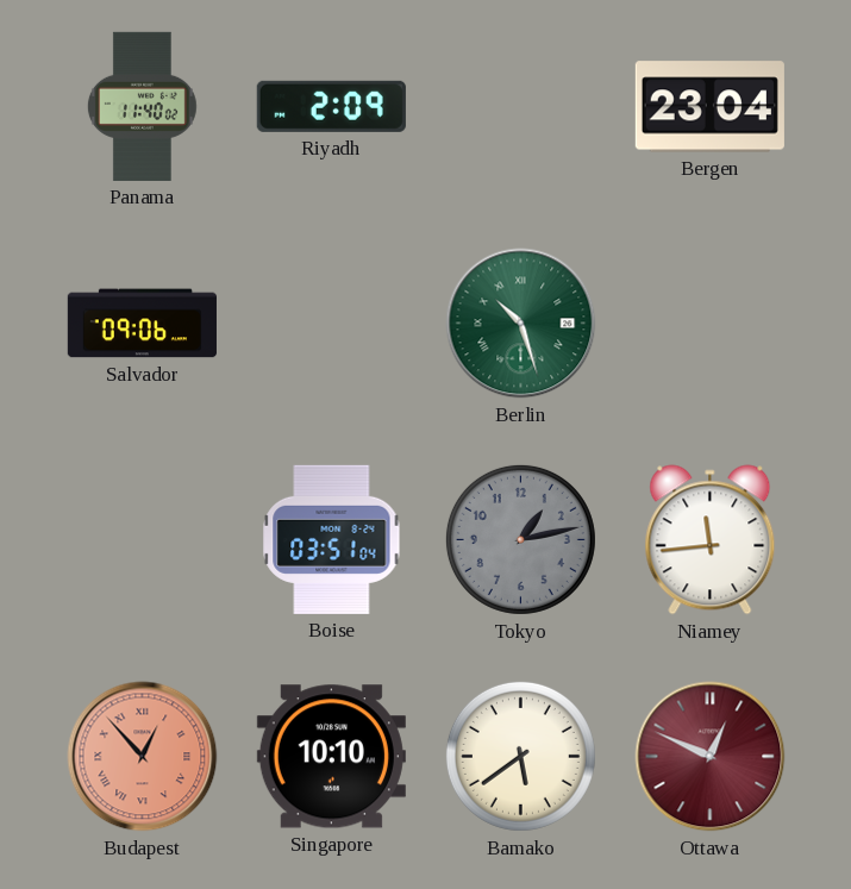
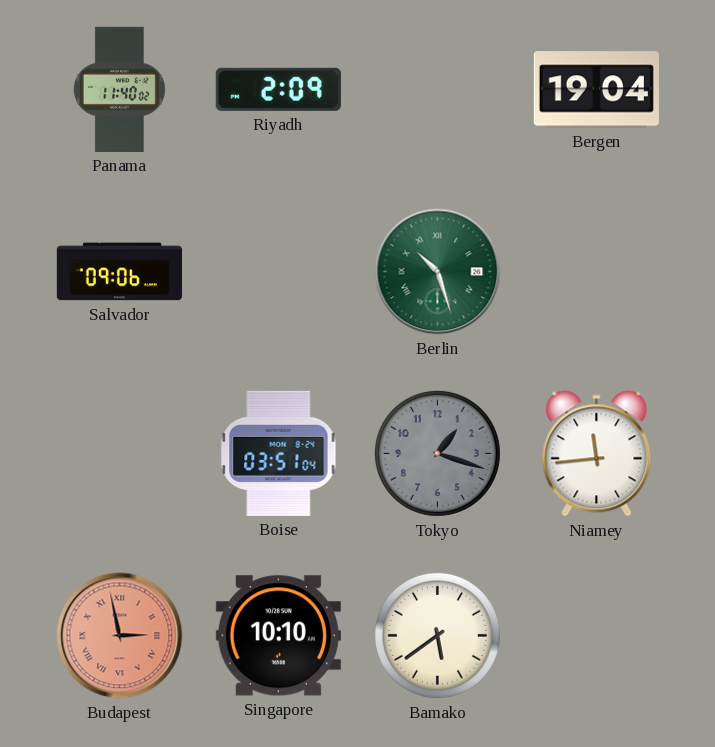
Bergen: 23:04 -> 19:04
Tokyo: 1:13 -> 1:18
Budapest: 12:53 -> 2:58
Ottawa: 12:49 -> none
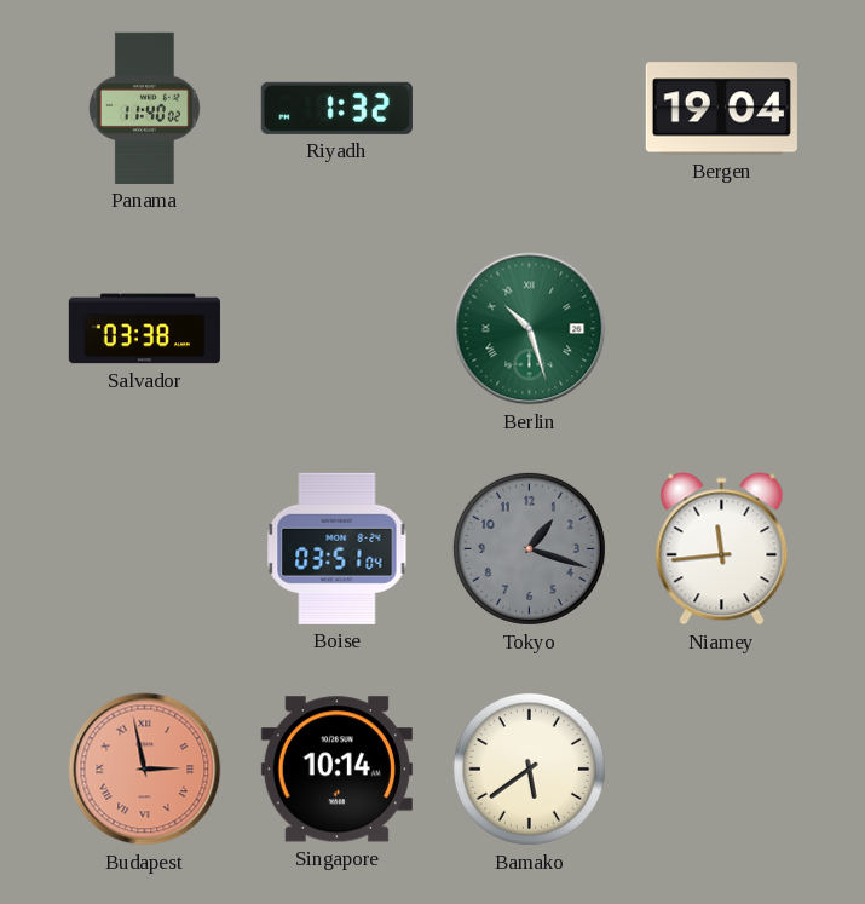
Riyadh: 2:09 -> 1:32
Salvador: 09:06 -> 03:38
Singapore: 10:10 -> 10:14
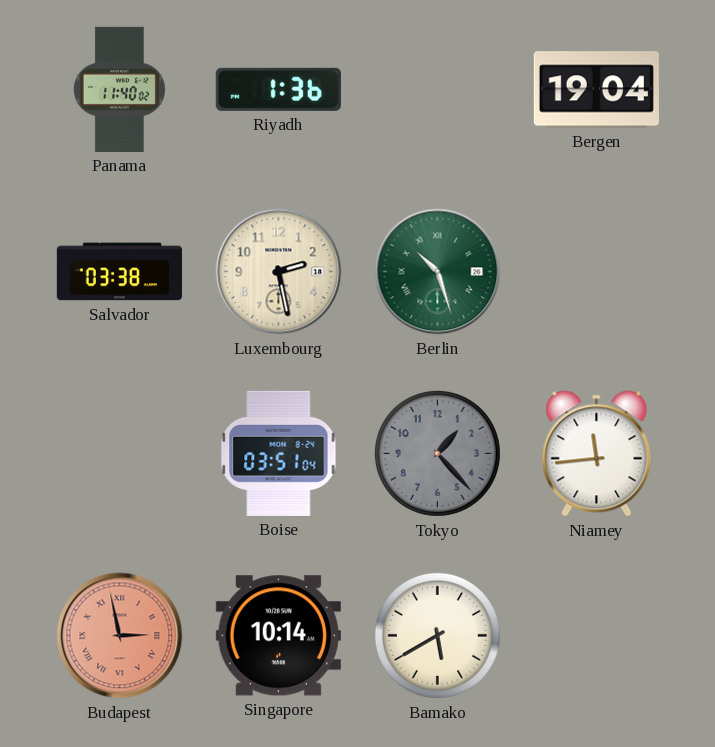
Riyadh: 1:32 -> 1:36
Luxembourg: none -> 2:28
Tokyo: 1:18 -> 1:23
Bamako: 5:39 -> 5:40
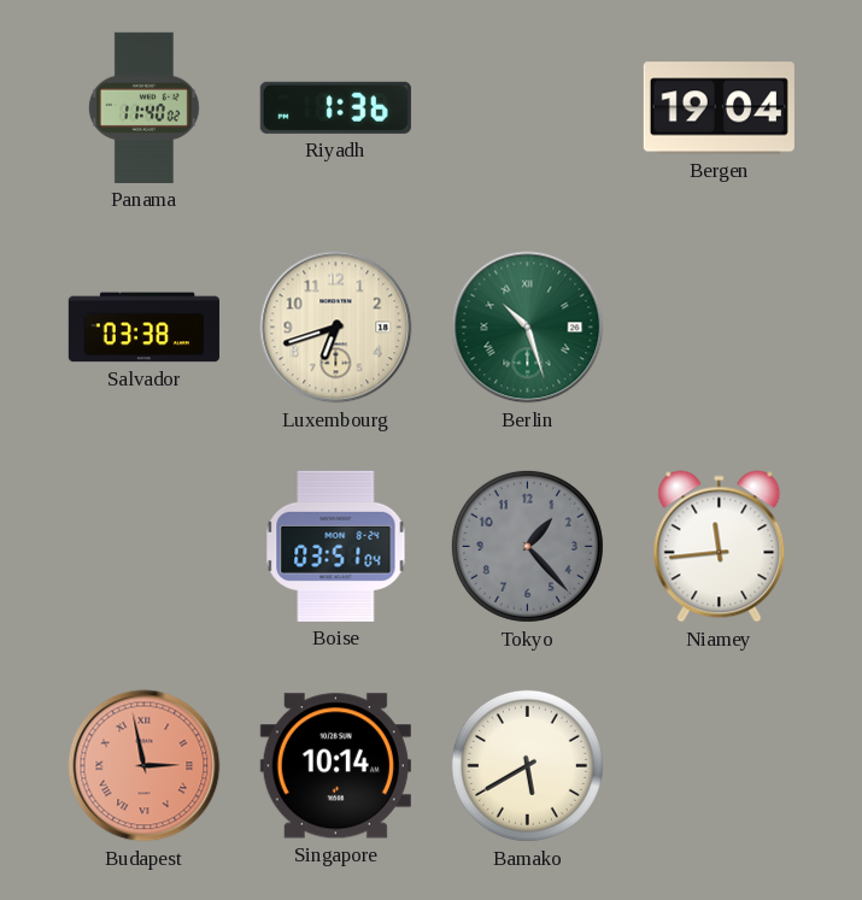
Luxembourg: 2:28 -> 6:42
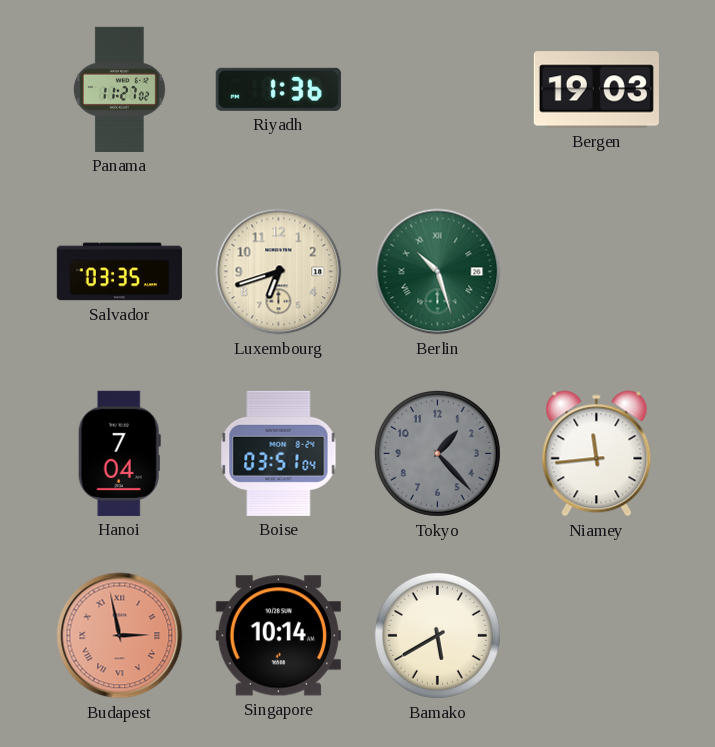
Panama: 11:40 -> 11:27
Bergen: 19:04 -> 19:03
Salvador: 03:38 -> 03:35
Hanoi: none -> 7:04
